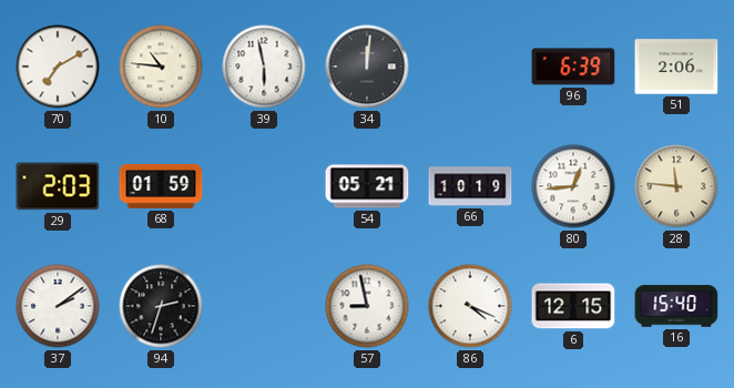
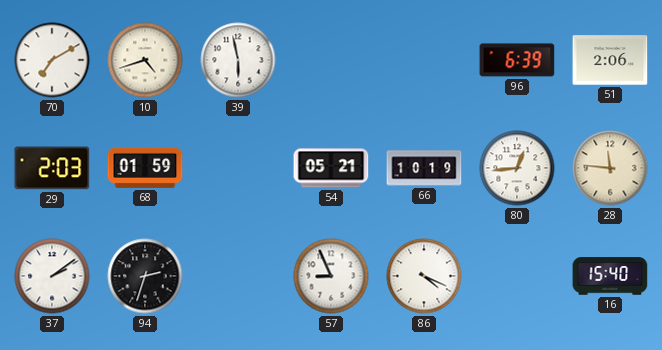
10: 10:46 -> 4:42
34: 12:01 -> none
57: 8:58 -> 8:56
6: 12:15 -> none
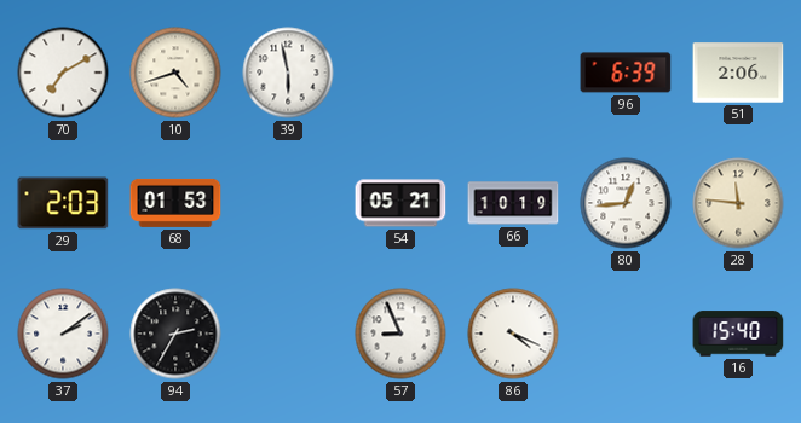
68: 01:59 -> 01:53
94: 2:33 -> 2:35
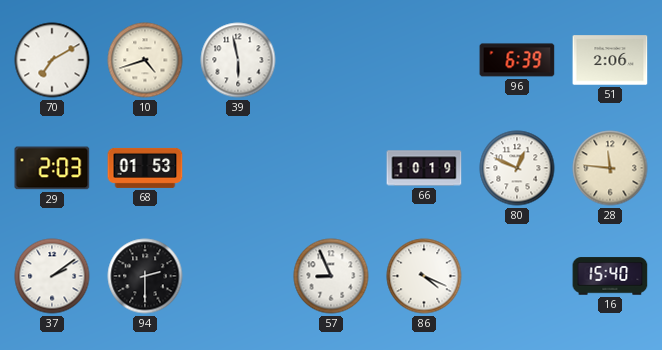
54: 05:21 -> none
80: 12:44 -> 12:49
94: 2:35 -> 2:30
